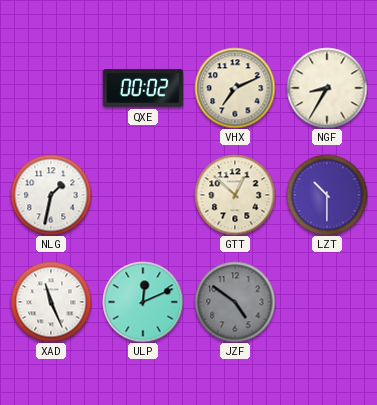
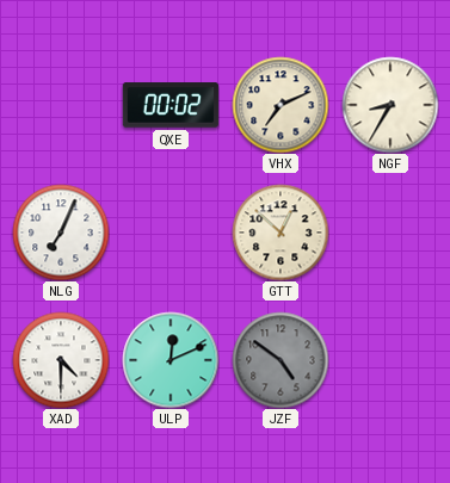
NLG: 1:32 -> 7:04
LZT: 10:30 -> none
XAD: 11:26 -> 4:30
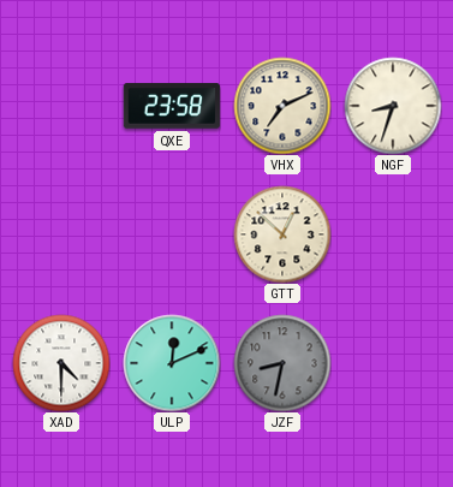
QXE: 00:02 -> 23:58
NGF: 8:35 -> 8:33
NLG: 7:04 -> none
JZF: 4:51 -> 8:32
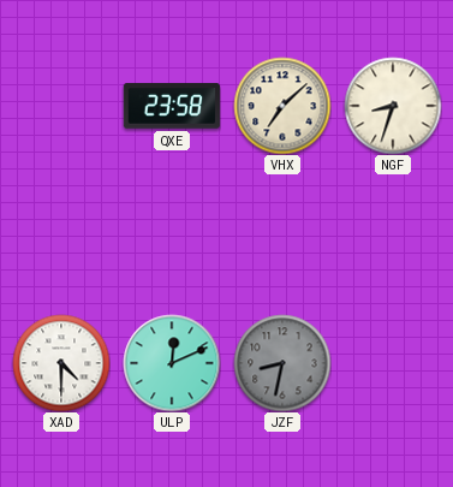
VHX: 7:11 -> 7:08
GTT: 12:52 -> none
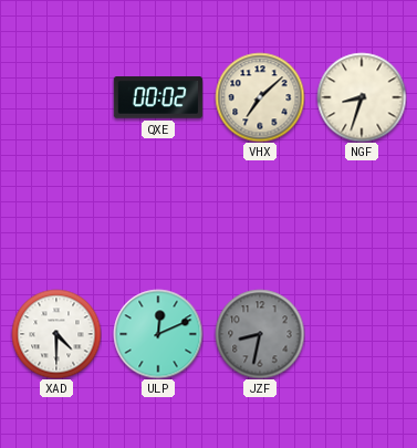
QXE: 23:58 -> 00:02
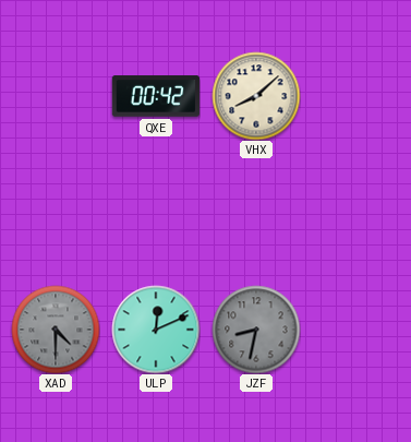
QXE: 00:02 -> 00:42
VHX: 7:08 -> 8:08
NGF: 8:33 -> none
XAD dial: white -> grey
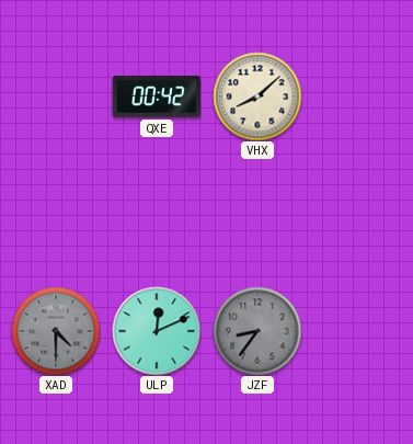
JZF: 8:32 -> 8:36
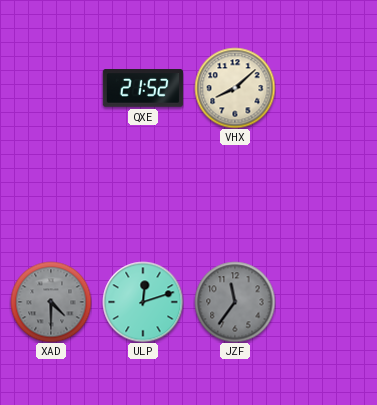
QXE: 00:42 -> 21:52
ULP: 12:11 -> 12:12
JZF: 8:36 -> 11:36
